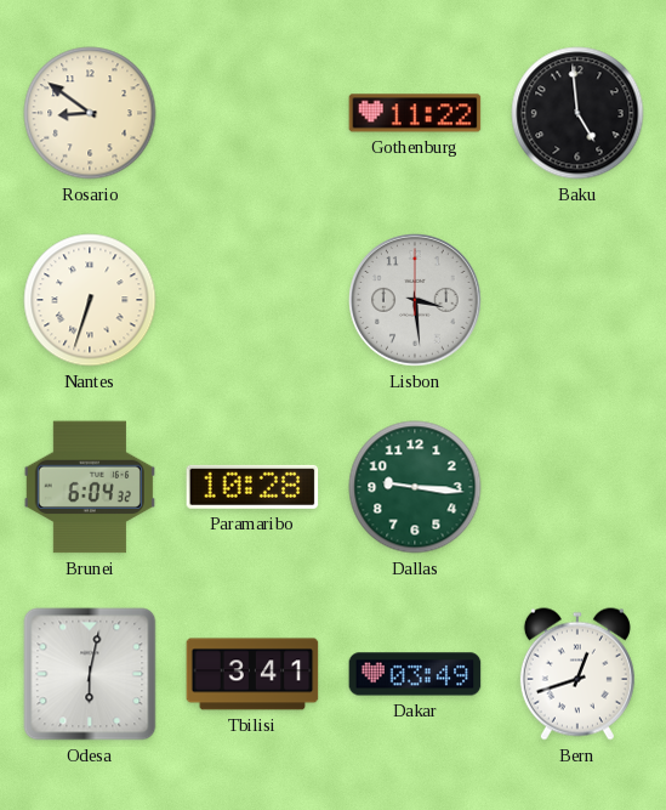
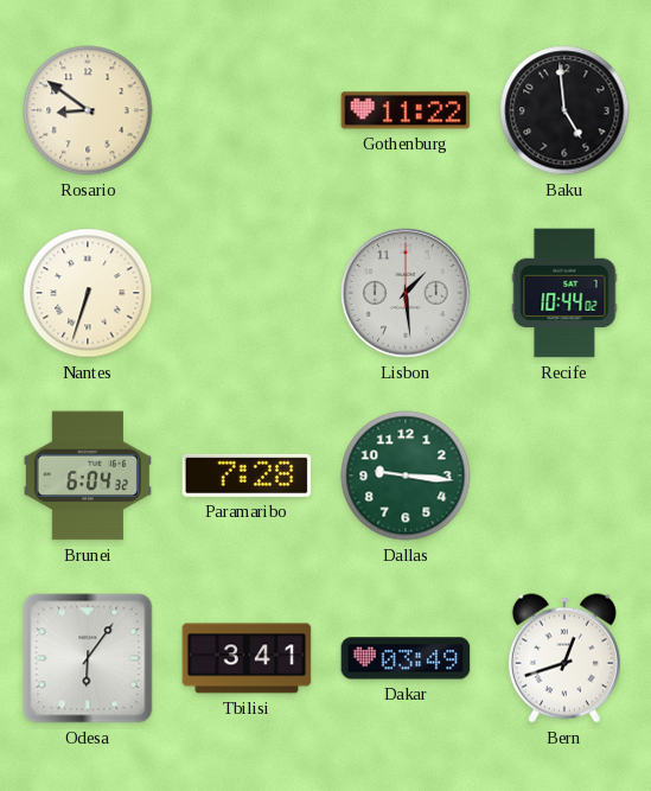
Lisbon: 3:29 -> 1:29
Recife: none -> 10:44
Paramaribo: 10:28 -> 7:28
Odesa: 6:02 -> 6:06
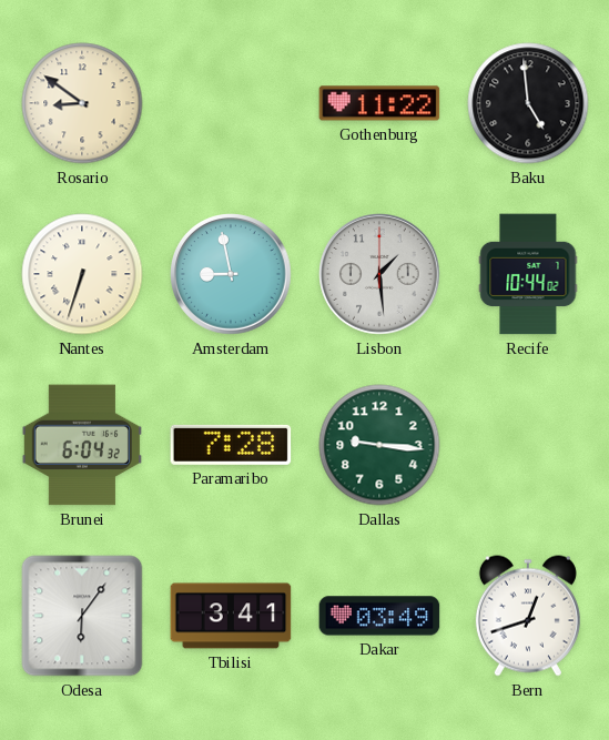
Amsterdam: none -> 8:58
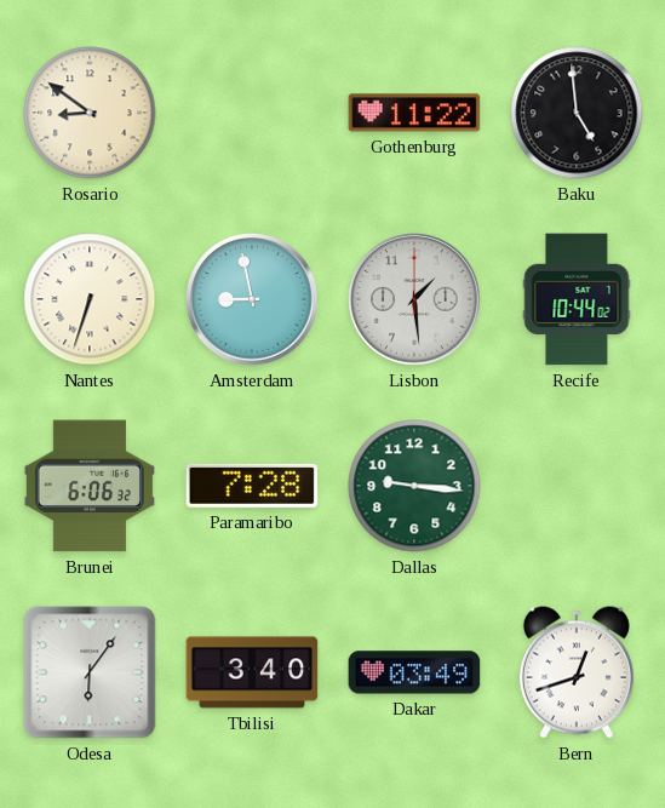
Brunei: 6:04 -> 6:06
Tbilisi: 3:41 -> 3:40
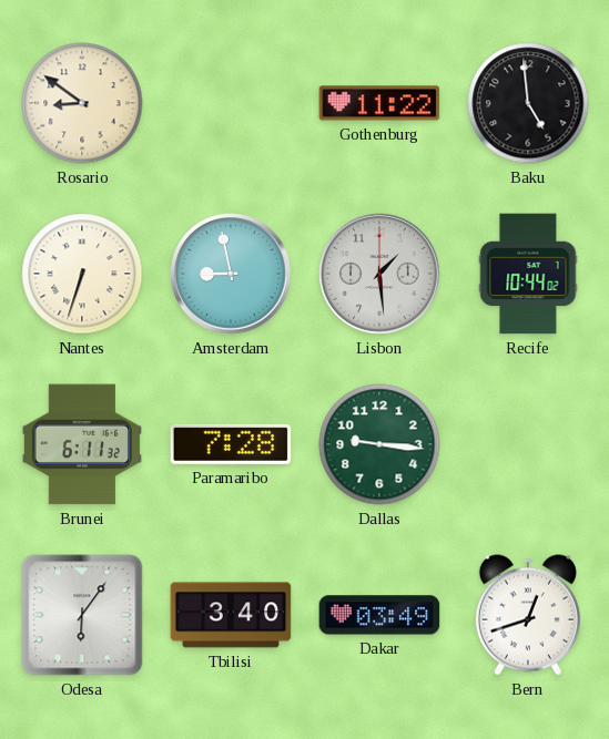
Brunei: 6:06 -> 6:11
